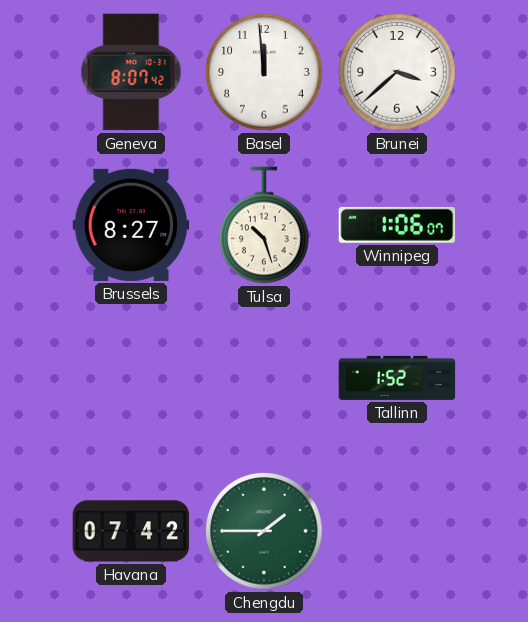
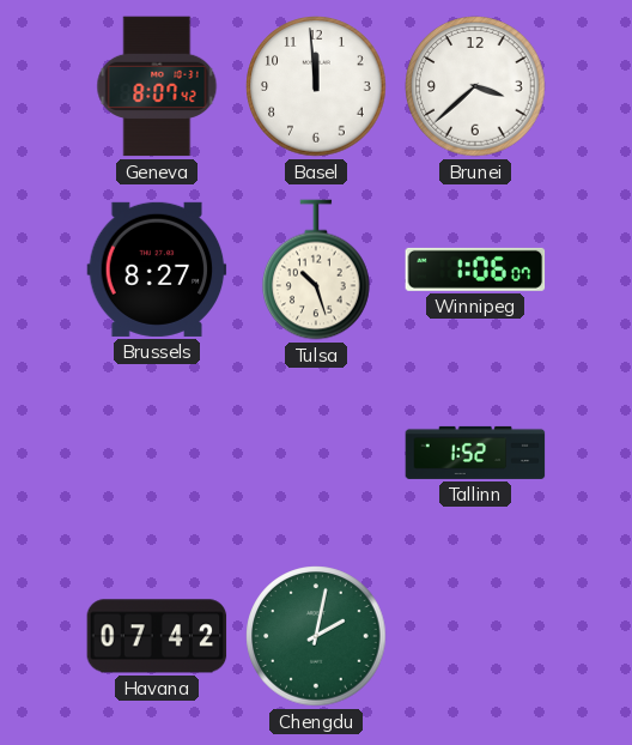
Chengdu: 1:45 -> 2:02
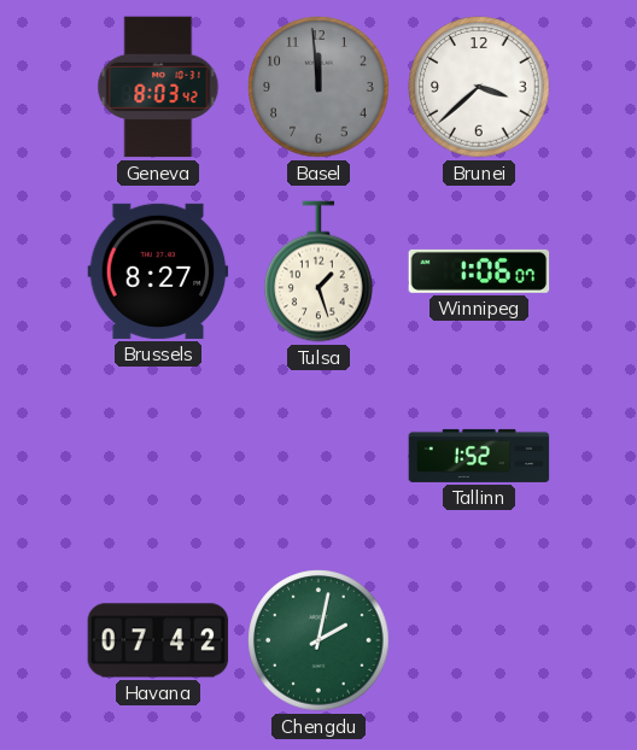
Geneva: 8:07 -> 8:03
Basel dial: white -> grey
Tulsa: 10:27 -> 1:27
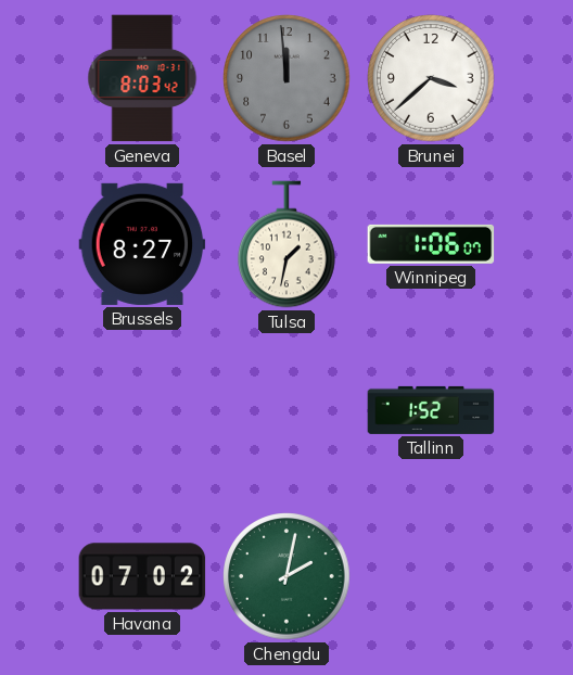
Tulsa: 1:27 -> 1:32
Havana: 07:42 -> 07:02
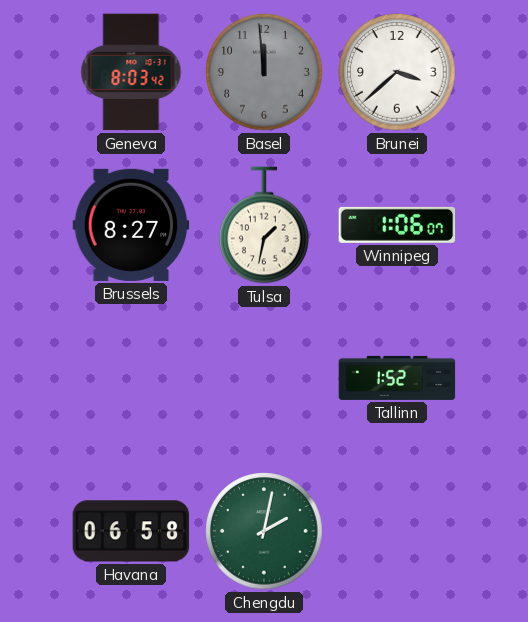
Havana: 07:02 -> 06:58
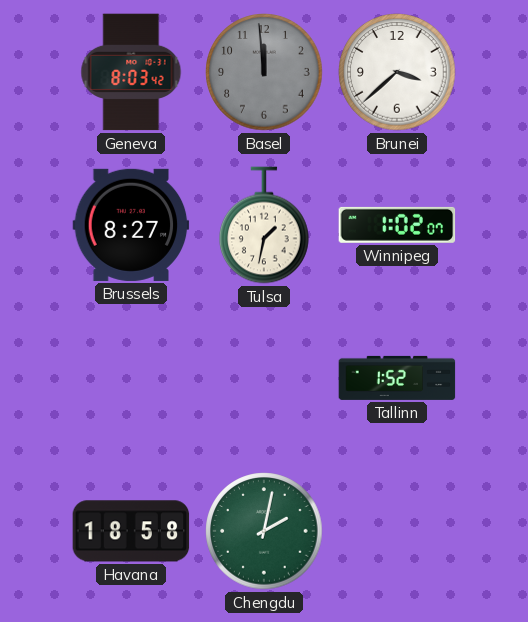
Winnipeg: 1:06 -> 1:02
Havana: 06:58 -> 18:58
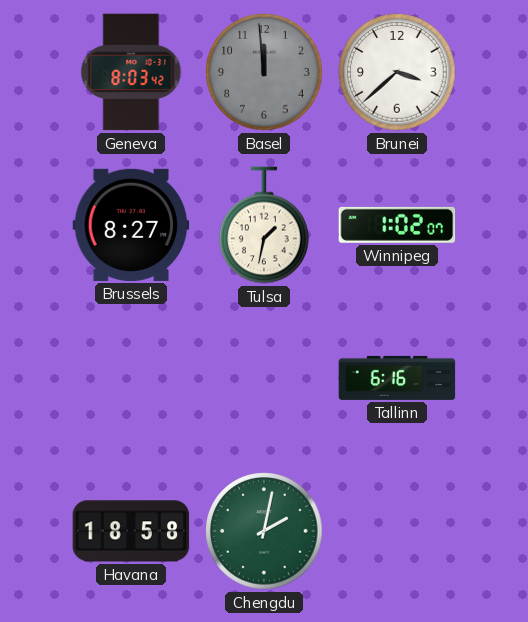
Tallinn: 1:52 -> 6:16
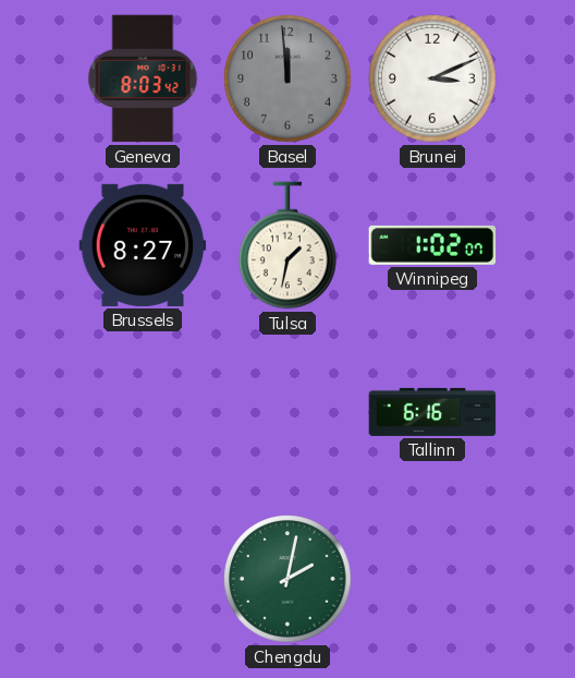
Brunei: 3:38 -> 3:11
Havana: 18:58 -> none
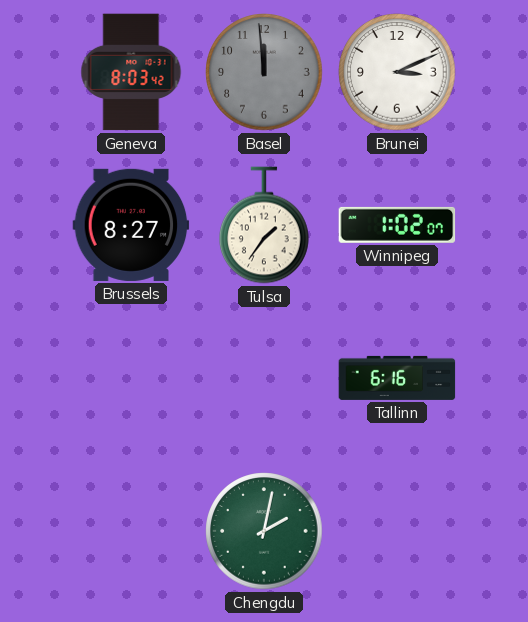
Tulsa: 1:32 -> 1:36
